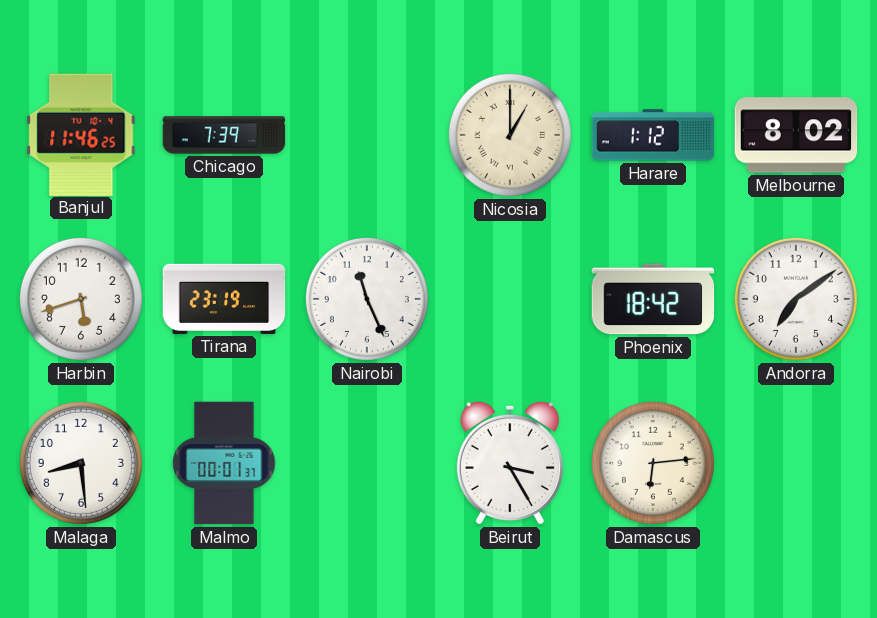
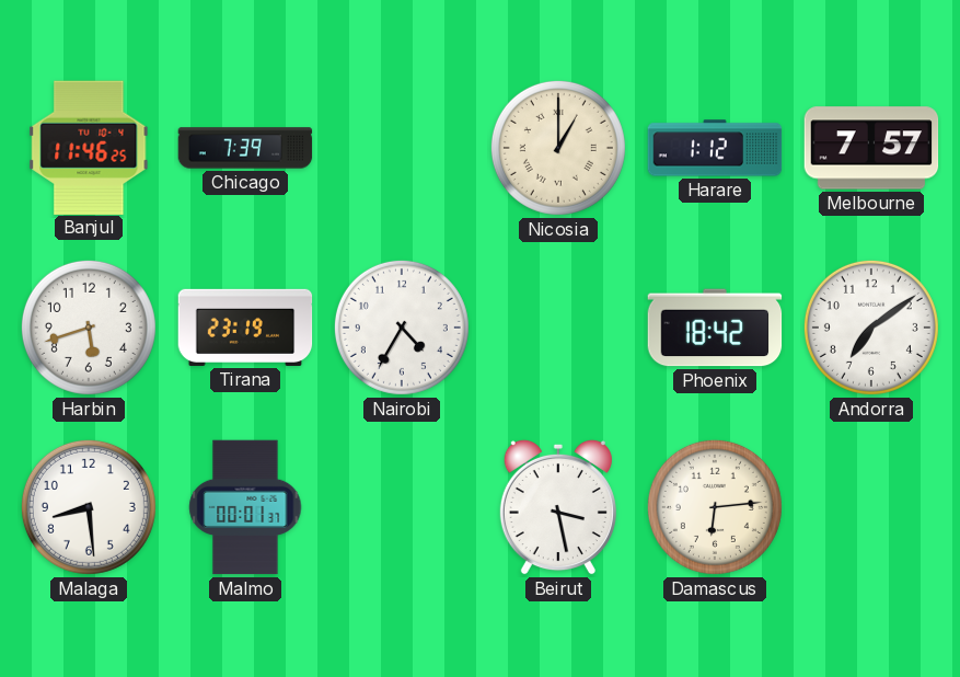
Melbourne: 8:02 -> 7:57
Nairobi: 11:26 -> 4:35
Beirut: 3:25 -> 3:28
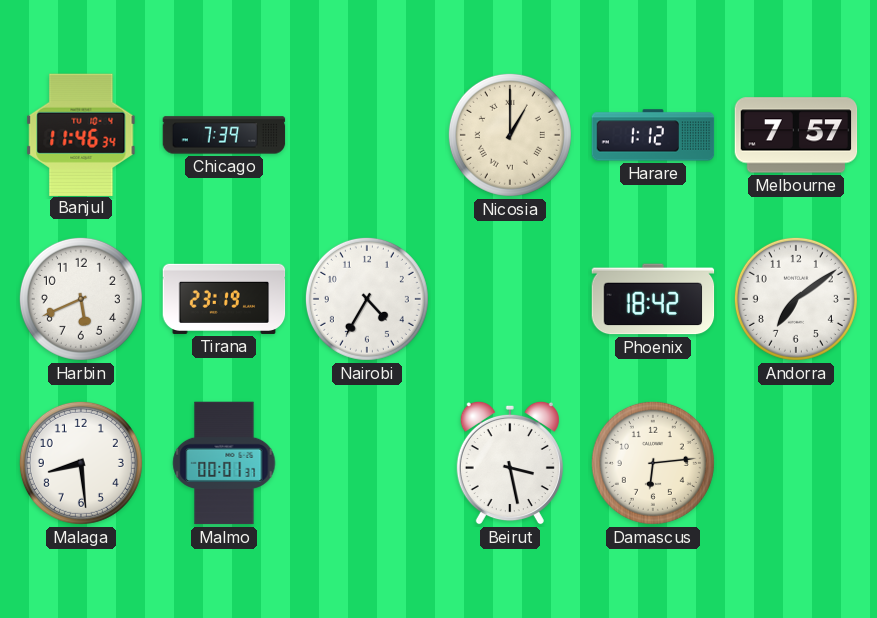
Banjul: 11:46:25 -> 11:46:34
Harbin: 5:42 -> 5:41
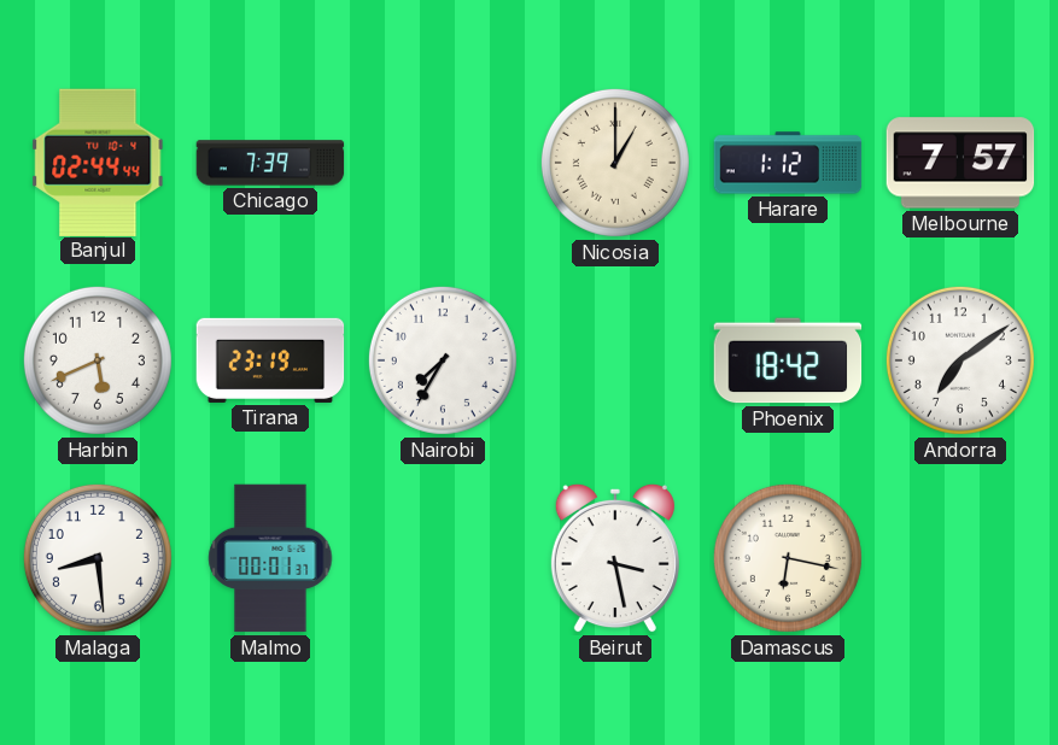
Banjul: 11:46 -> 02:44
Nairobi: 4:35 -> 7:35
Damascus: 6:14 -> 6:17
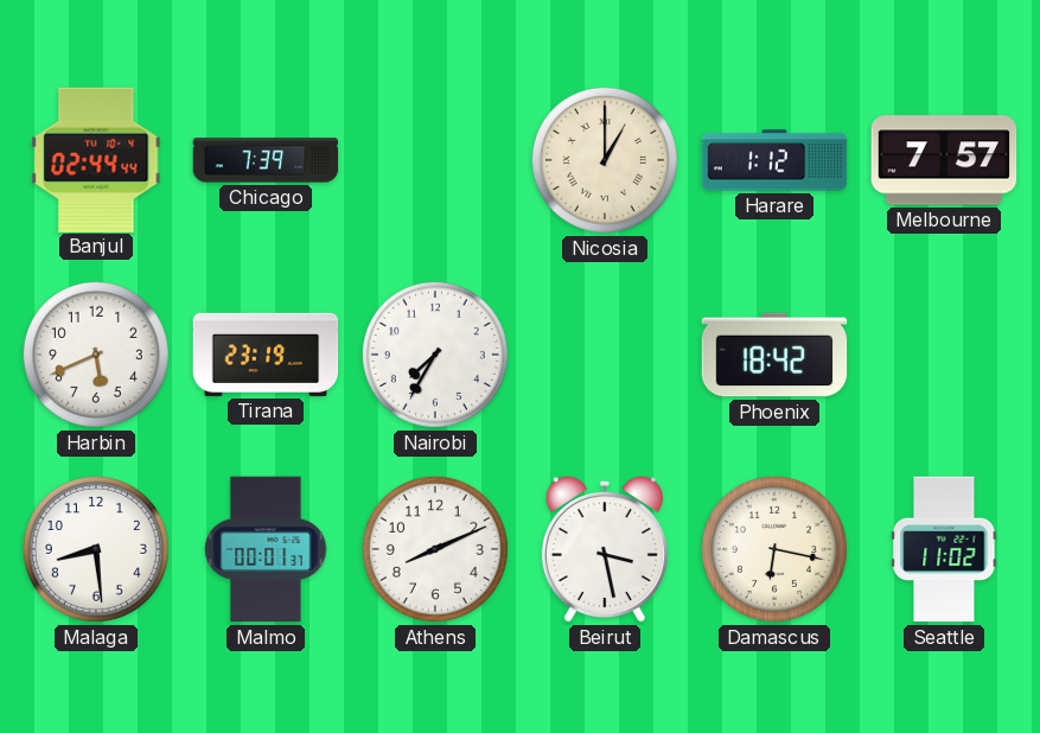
Andorra: 7:09 -> none
Athens: none -> 8:11
Seattle: none -> 11:02
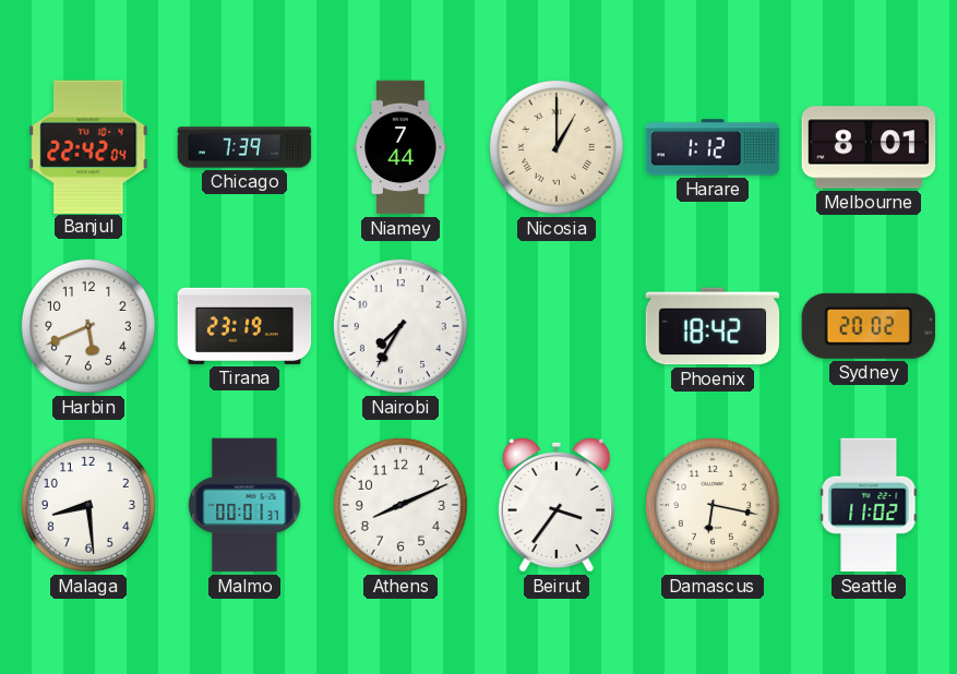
Banjul: 02:44 -> 22:42
Niamey: none -> 7:44
Melbourne: 7:57 -> 8:01
Sydney: none -> 20:02
Beirut: 3:28 -> 3:36
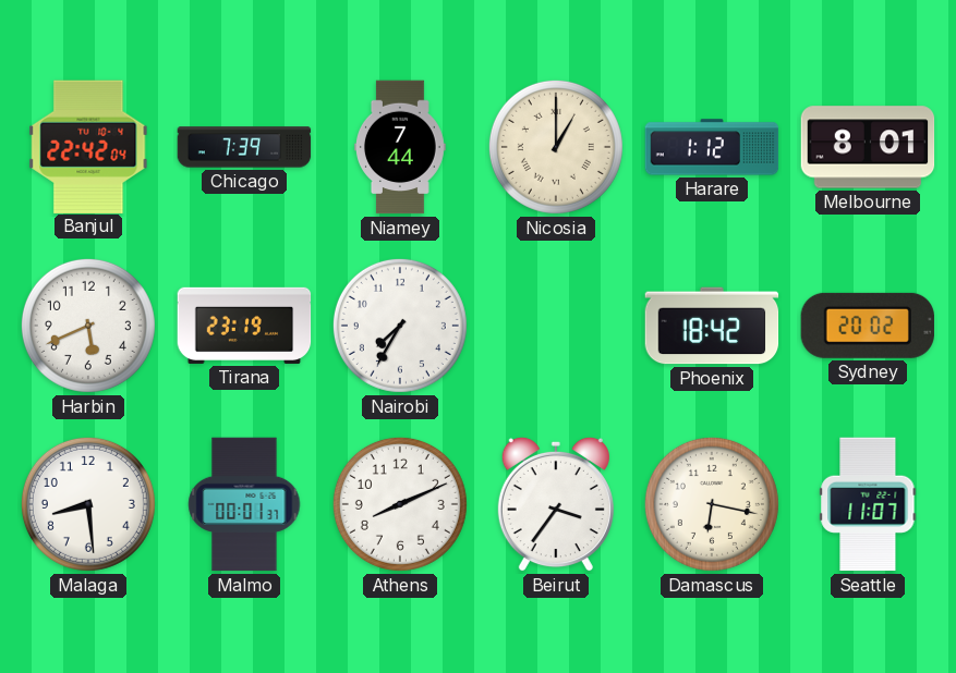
Seattle: 11:02 -> 11:07
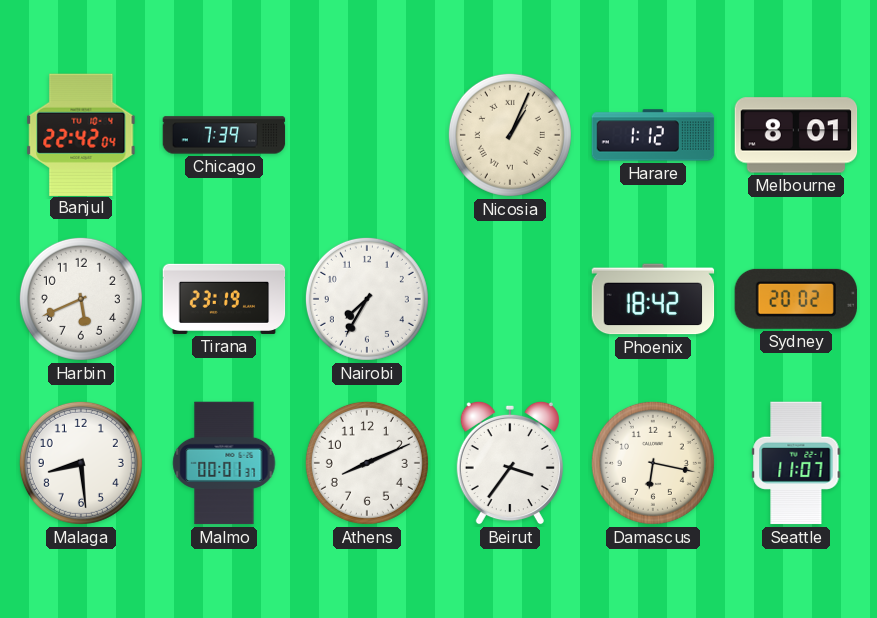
Niamey: 7:44 -> none
Nicosia: 1:00 -> 1:04
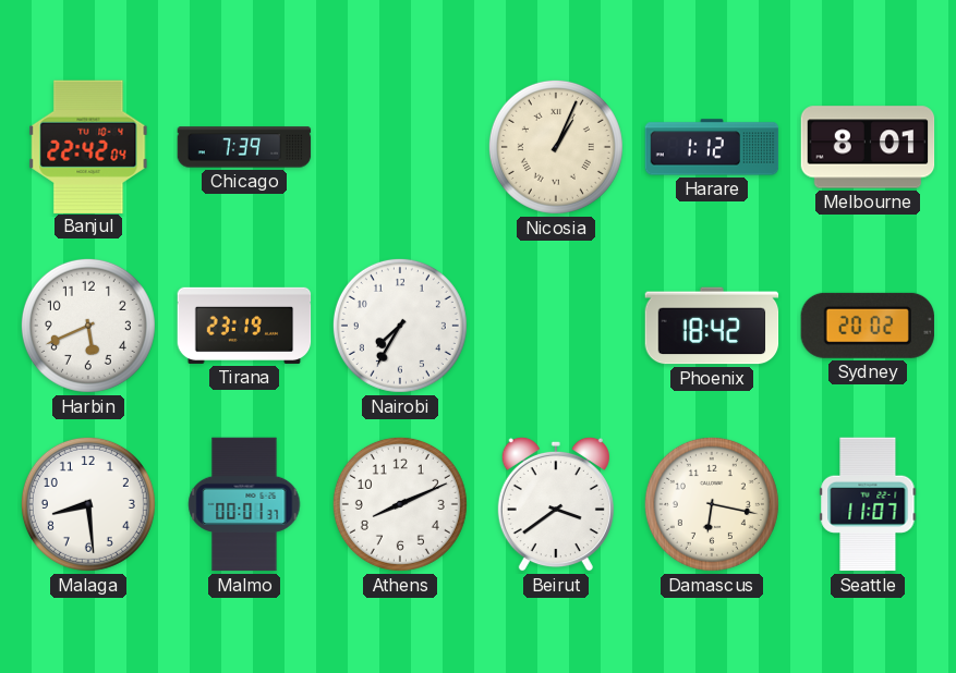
Beirut: 3:36 -> 3:39
